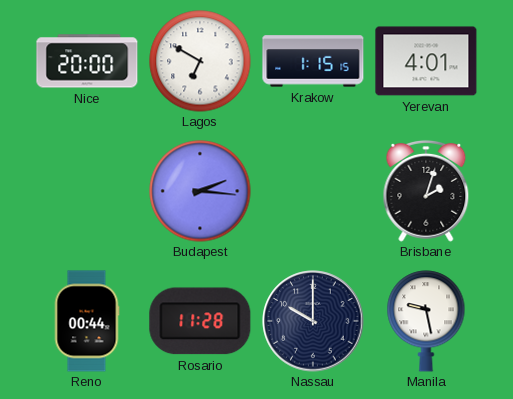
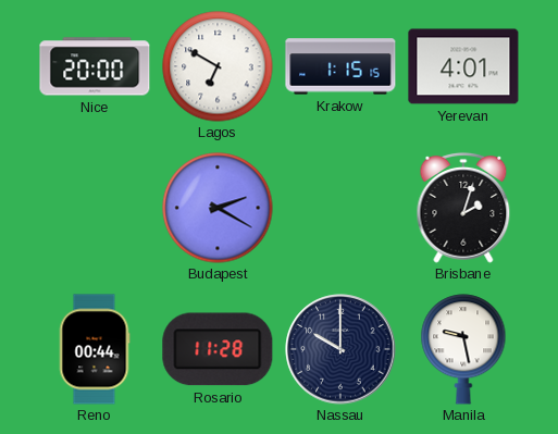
Budapest: 2:16 -> 2:20
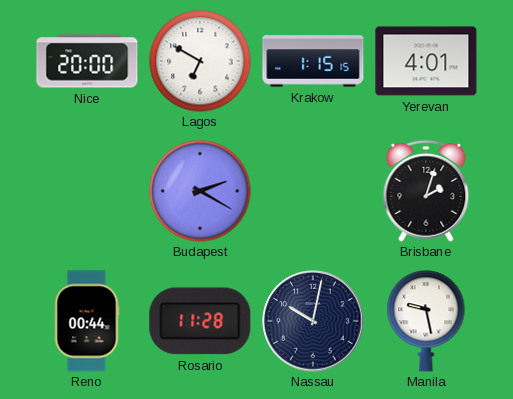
Nassau: 10:00 -> 10:02
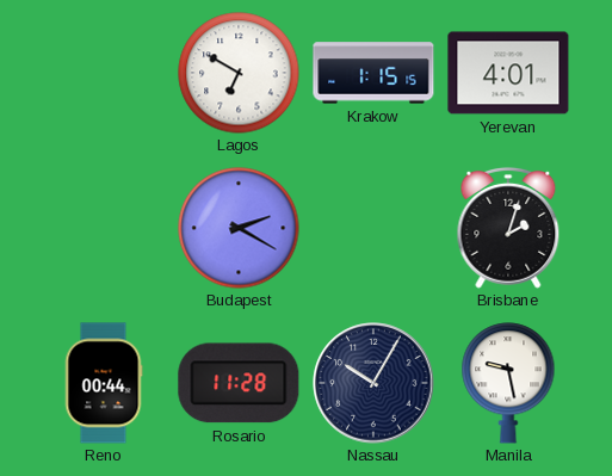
Nice: 20:00 -> none
Nassau: 10:02 -> 10:05
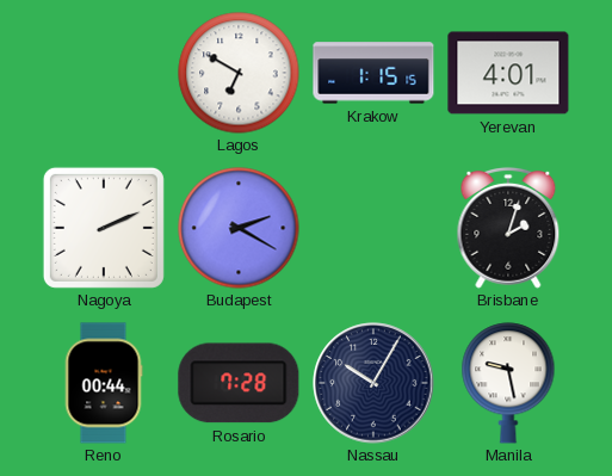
Nagoya: none -> 2:11
Rosario: 11:28 -> 7:28
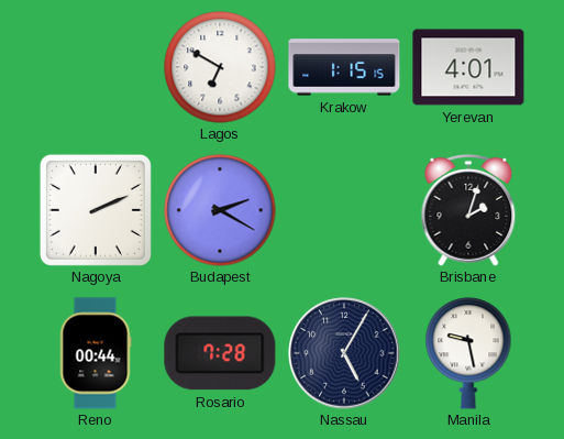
Nassau: 10:05 -> 5:05
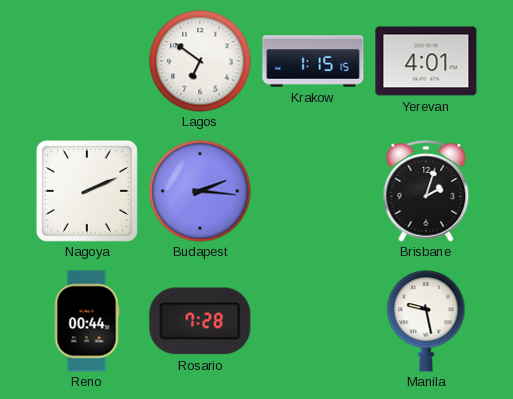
Lagos: 6:50 -> 6:51
Budapest: 2:20 -> 2:16
Nassau: 5:05 -> none
